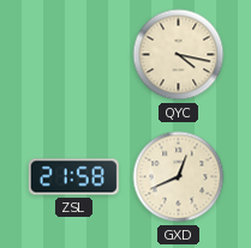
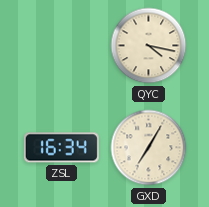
ZSL: 21:58 -> 16:34
GXD: 12:41 -> 7:05
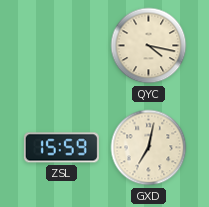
ZSL: 16:34 -> 15:59
GXD: 7:05 -> 7:02
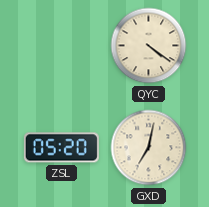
QYC: 4:17 -> 4:21
ZSL: 15:59 -> 05:20
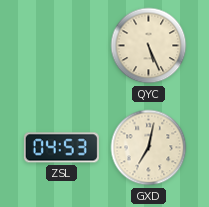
QYC: 4:21 -> 5:26
ZSL: 05:20 -> 04:53
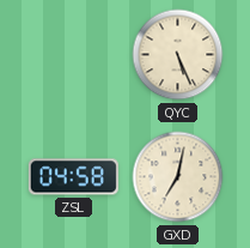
ZSL: 04:53 -> 04:58
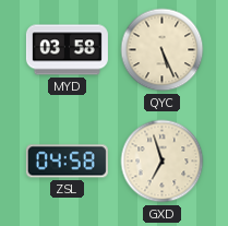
MYD: none -> 03:58
GXD: 7:02 -> 6:57
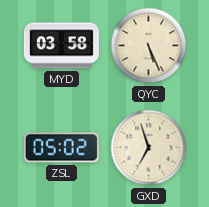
ZSL: 04:58 -> 05:02
